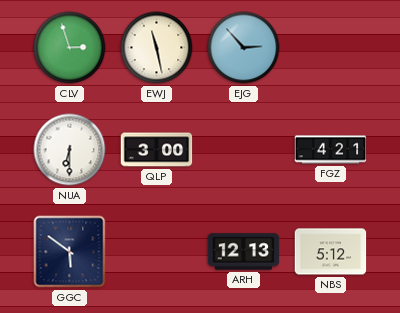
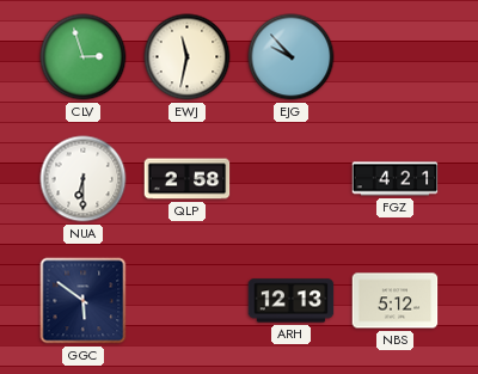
EWJ: 11:28 -> 11:32
EJG: 2:53 -> 9:53
QLP: 3:00 -> 2:58
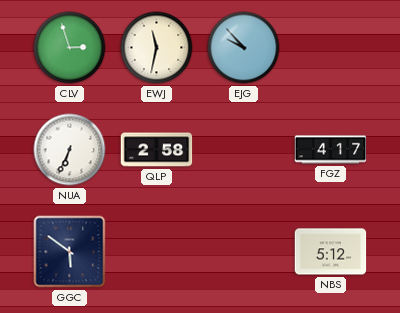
NUA: 6:30 -> 6:34
FGZ: 4:21 -> 4:17
ARH: 12:13 -> none
